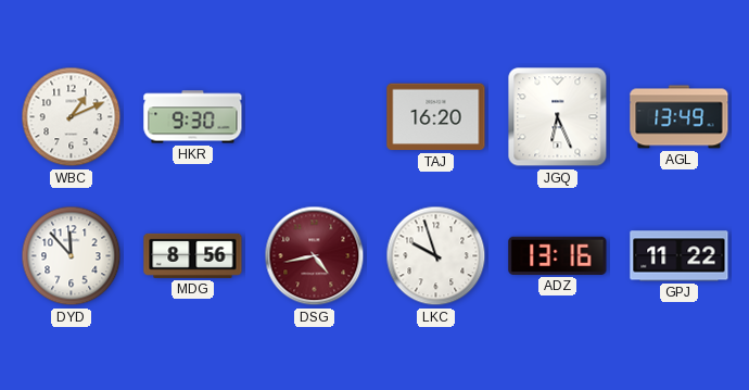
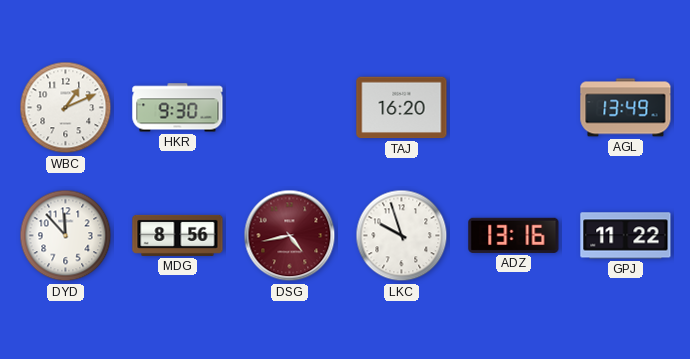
JGQ: 6:26 -> none
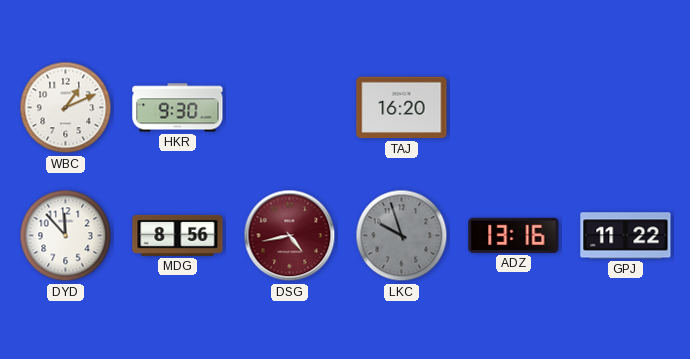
AGL: 13:49 -> none
LKC dial: white -> grey
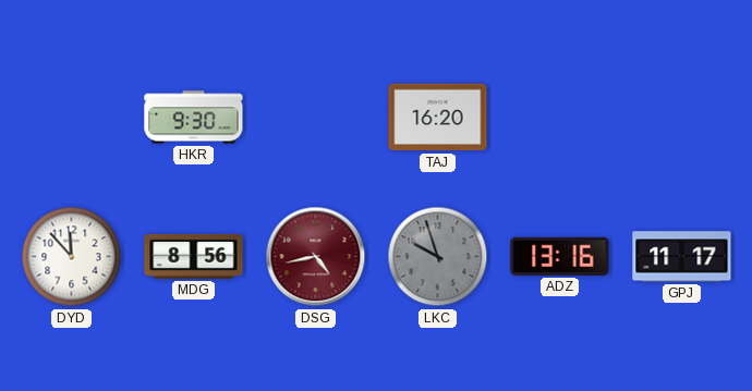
WBC: 1:11 -> none
GPJ: 11:22 -> 11:17
